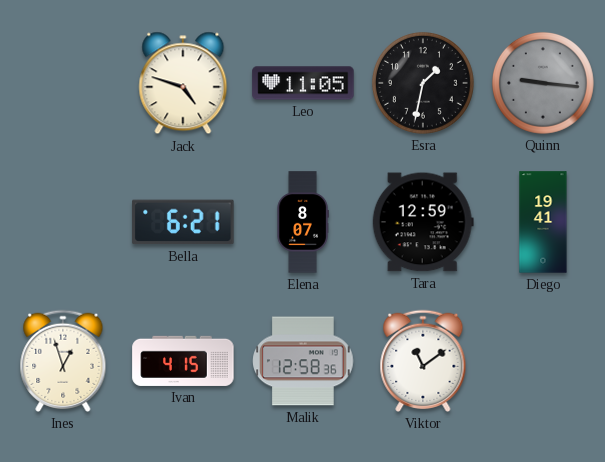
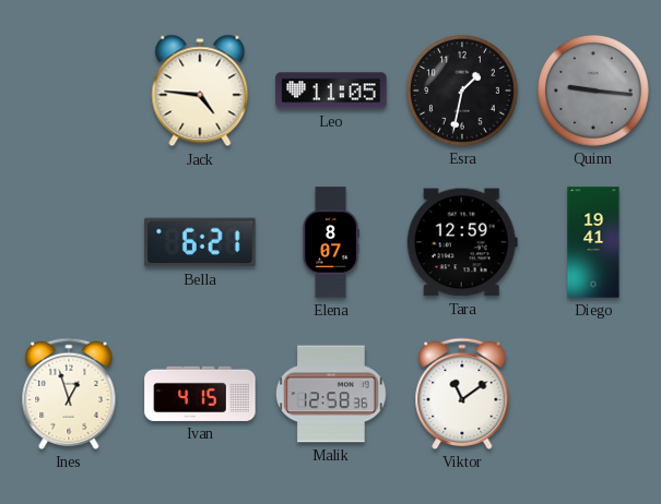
Jack: 4:48 -> 4:46
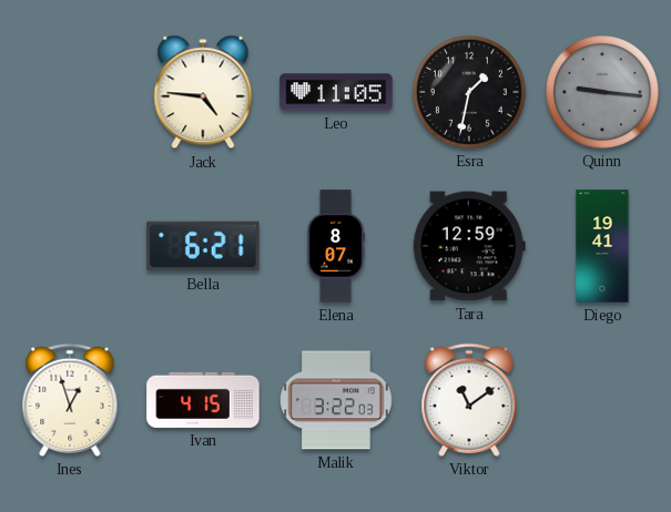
Malik: 12:58 -> 3:22
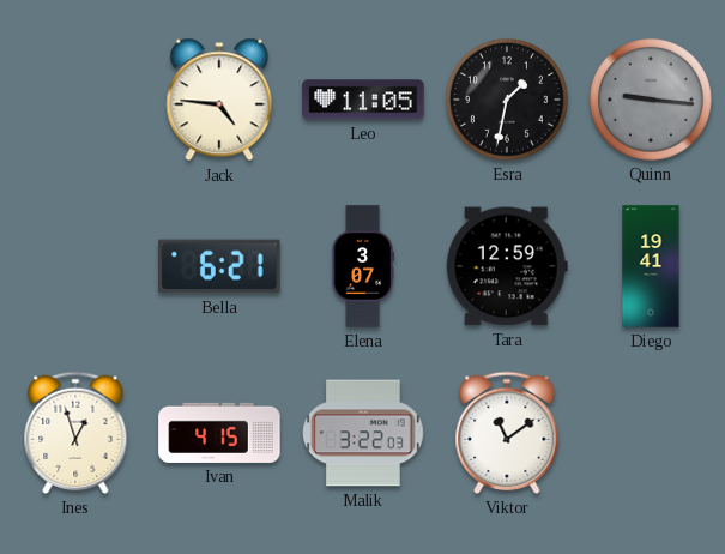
Elena: 8:07 -> 3:07
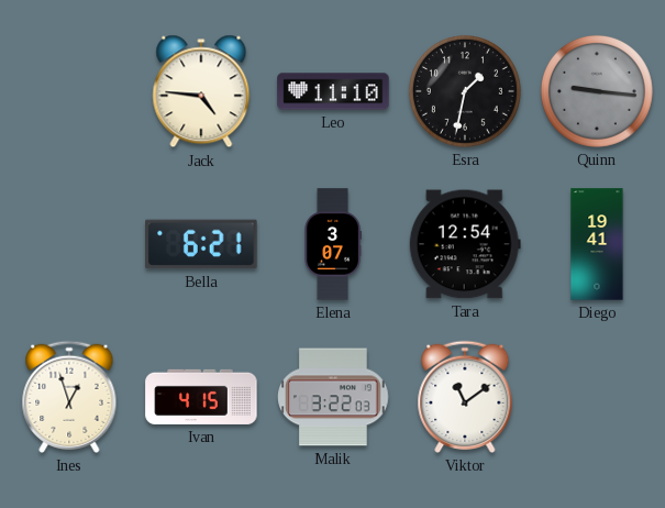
Leo: 11:05 -> 11:10
Tara: 12:59 -> 12:54
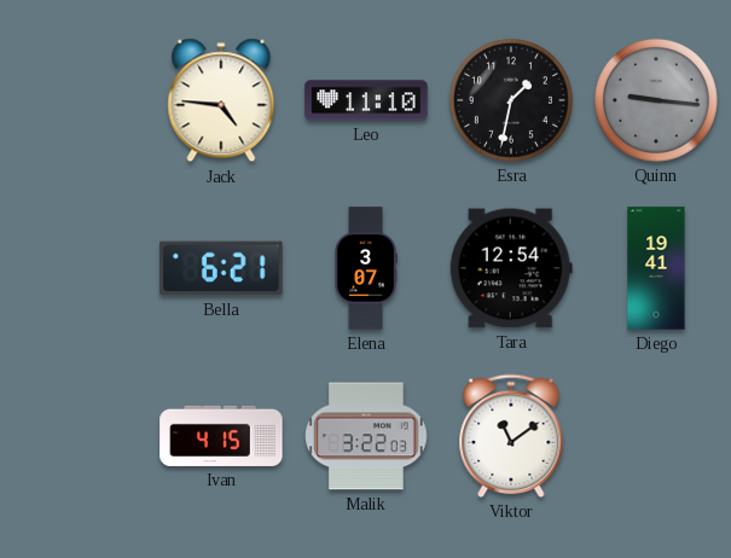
Ines: 12:57 -> none
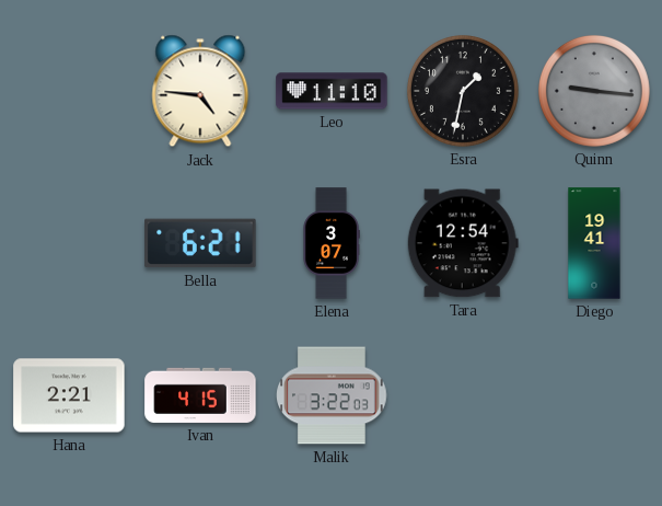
Hana: none -> 2:21
Viktor: 11:09 -> none
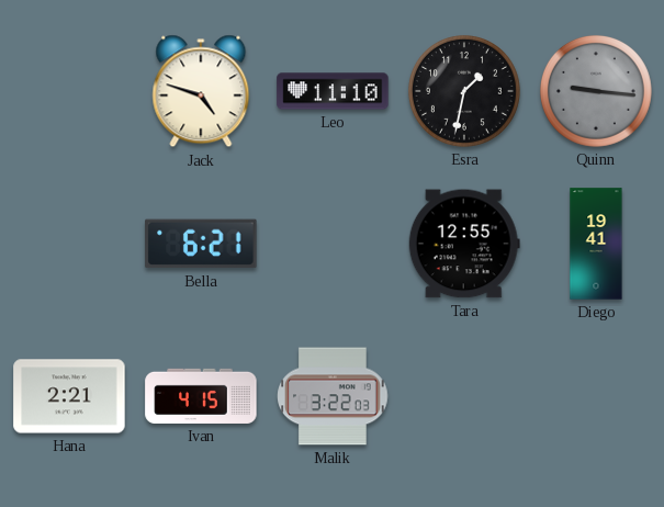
Jack: 4:46 -> 4:48
Elena: 3:07 -> none
Tara: 12:54 -> 12:55
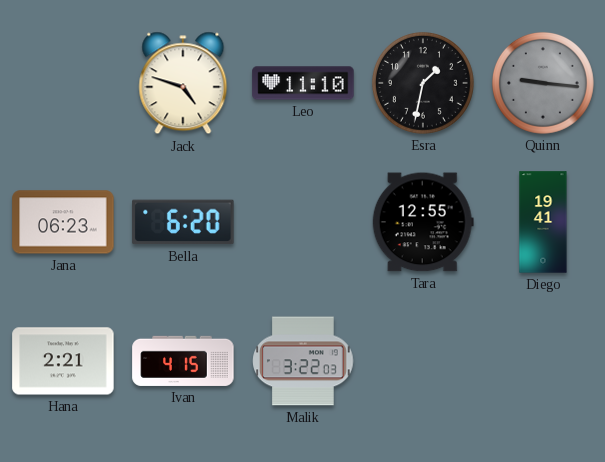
Jana: none -> 06:23
Bella: 6:21 -> 6:20
